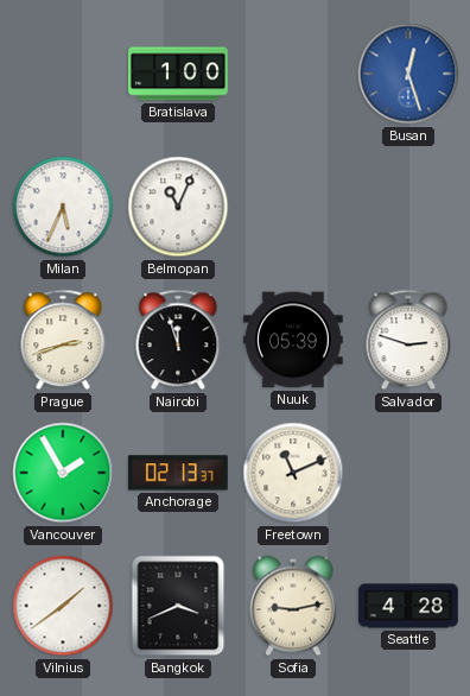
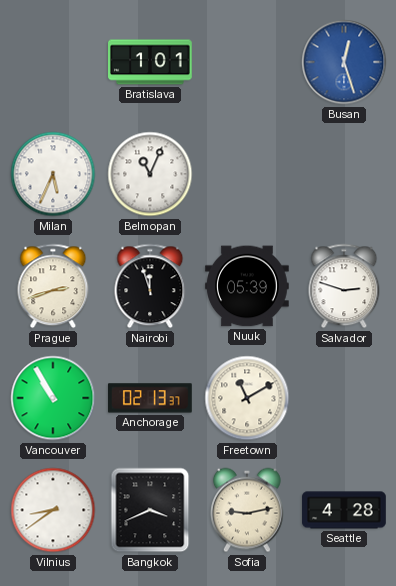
Bratislava: 1:00 -> 1:01
Vancouver: 1:55 -> 10:55
Freetown: 11:11 -> 11:10
Vilnius: 1:39 -> 8:39
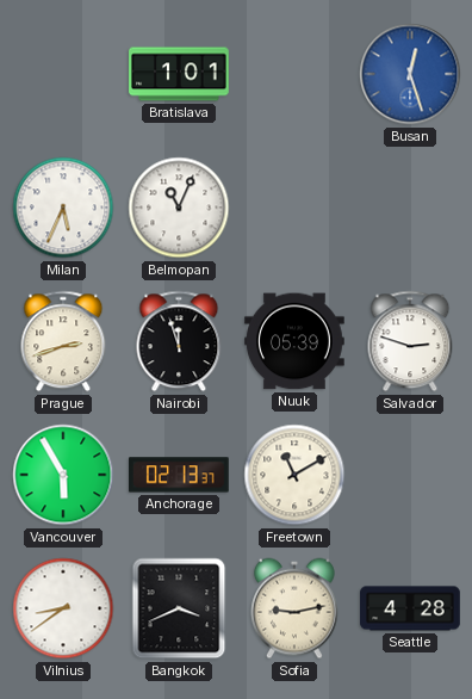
Vancouver: 10:55 -> 5:55
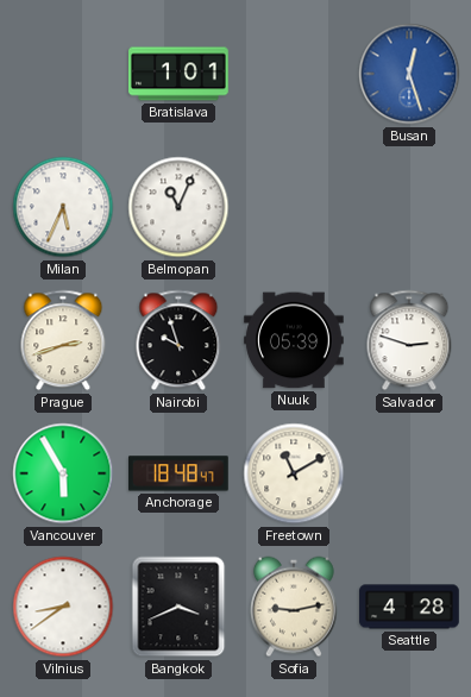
Nairobi: 11:57 -> 9:57
Anchorage: 02:13 -> 18:48
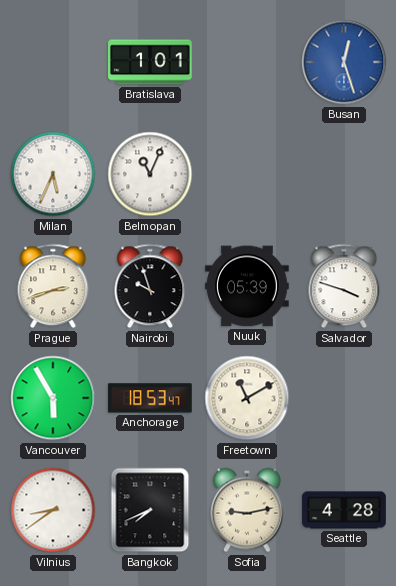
Salvador: 2:48 -> 3:48
Anchorage: 18:48 -> 18:53
Bangkok: 3:41 -> 7:41
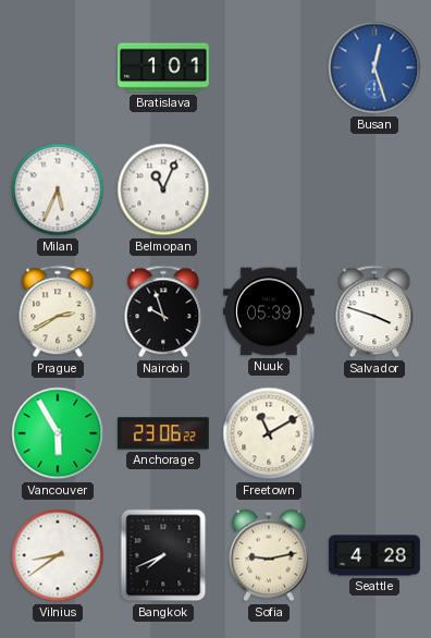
Prague: 2:42 -> 2:40
Anchorage: 18:53 -> 23:06
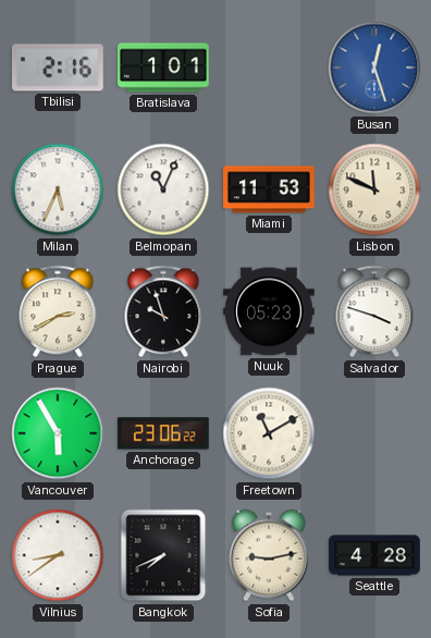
Tbilisi: none -> 2:16
Miami: none -> 11:53
Lisbon: none -> 11:49
Nuuk: 05:39 -> 05:23
